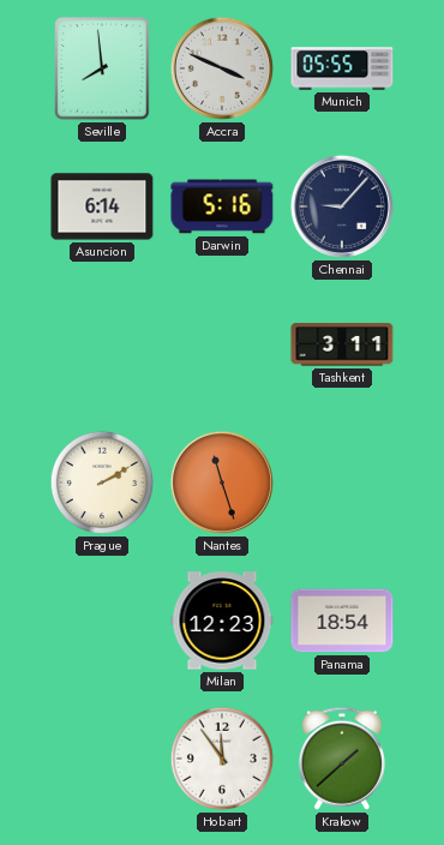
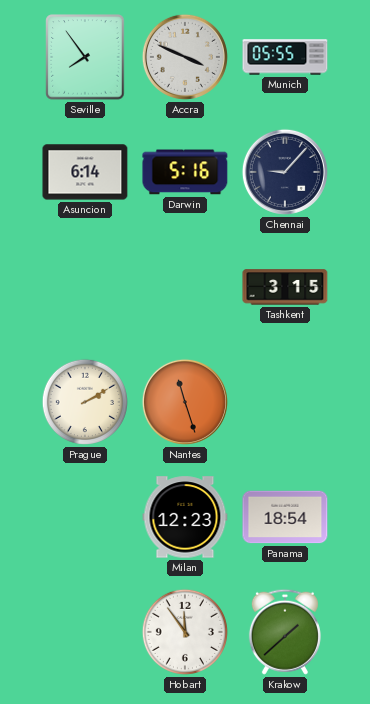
Seville: 7:59 -> 7:54
Tashkent: 3:11 -> 3:15
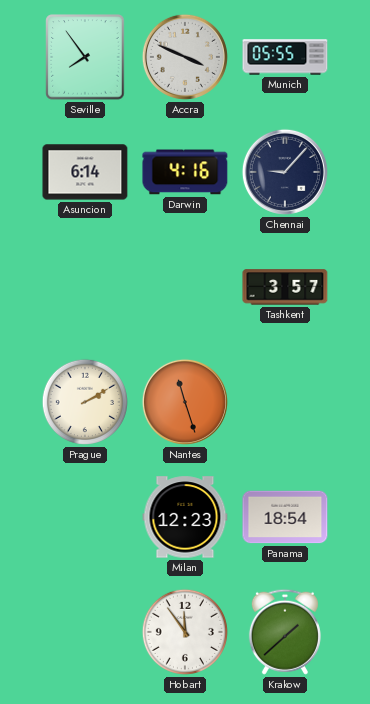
Darwin: 5:16 -> 4:16
Tashkent: 3:15 -> 3:57
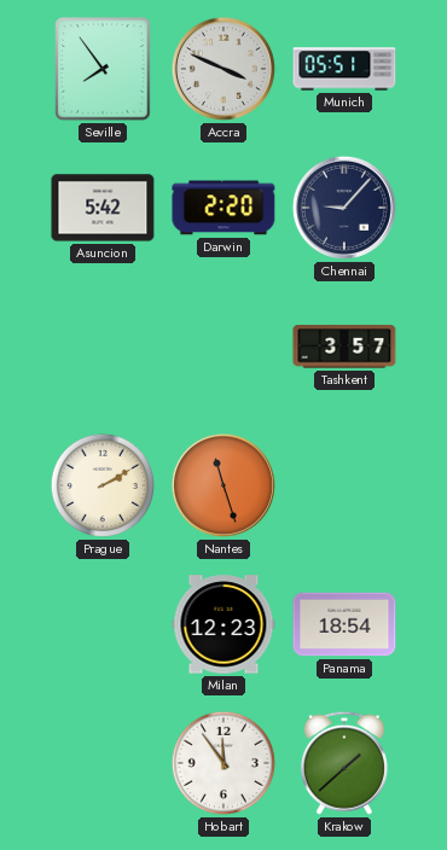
Munich: 05:55 -> 05:51
Asuncion: 6:14 -> 5:42
Darwin: 4:16 -> 2:20
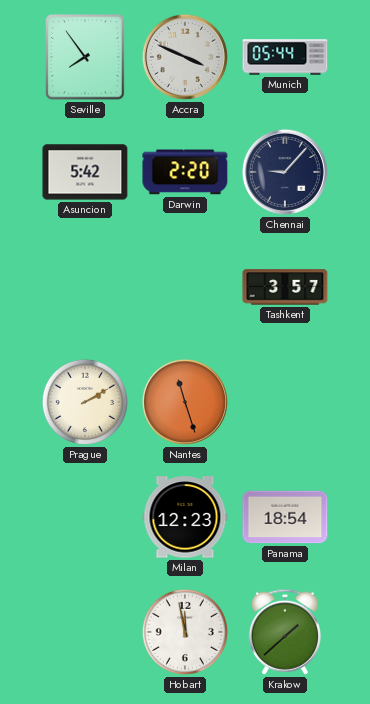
Munich: 05:51 -> 05:44
Hobart: 11:54 -> 11:58
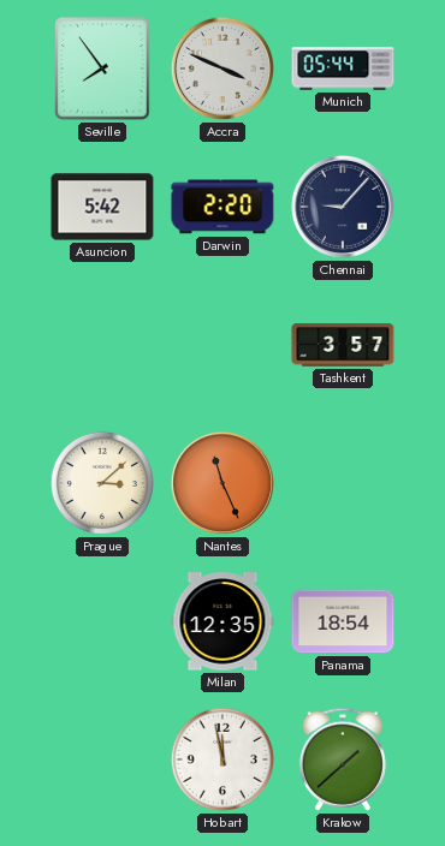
Prague: 2:10 -> 3:08
Nantes: 11:27 -> 11:26
Milan: 12:23 -> 12:35
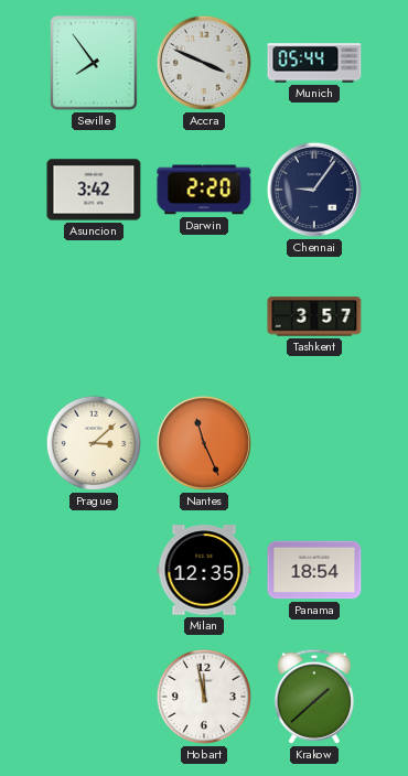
Asuncion: 5:42 -> 3:42
Chennai: 9:07 -> 9:06
